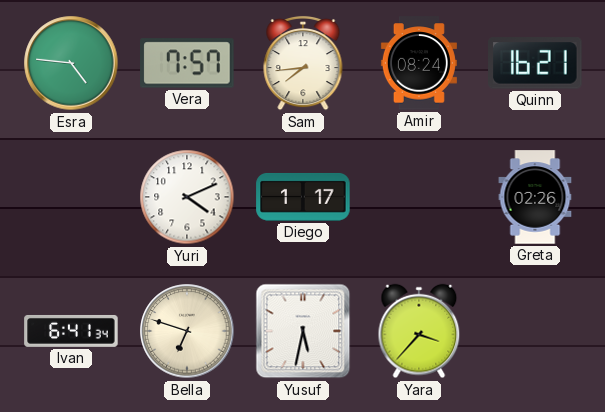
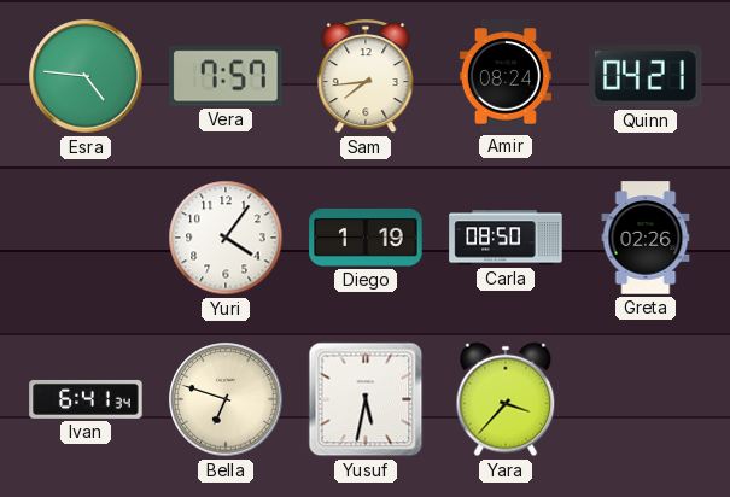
Quinn: 16:21 -> 04:21
Yuri: 4:11 -> 4:06
Diego: 1:17 -> 1:19
Carla: none -> 08:50
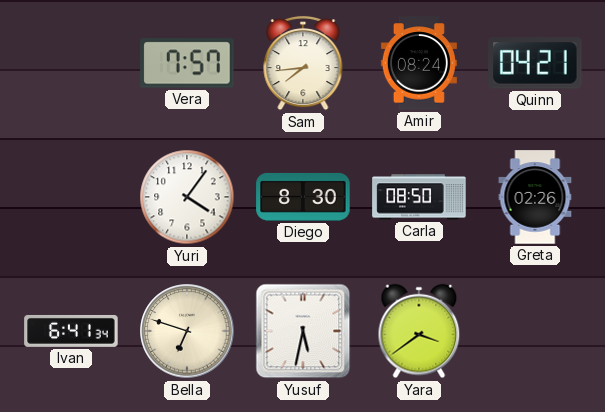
Esra: 4:46 -> none
Diego: 1:19 -> 8:30
Yara: 3:37 -> 3:39
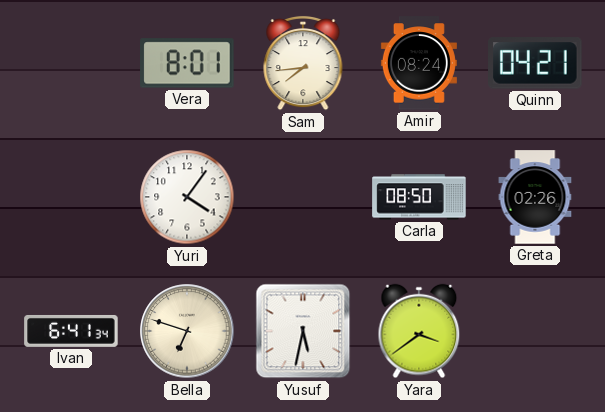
Vera: 7:57 -> 8:01
Diego: 8:30 -> none
